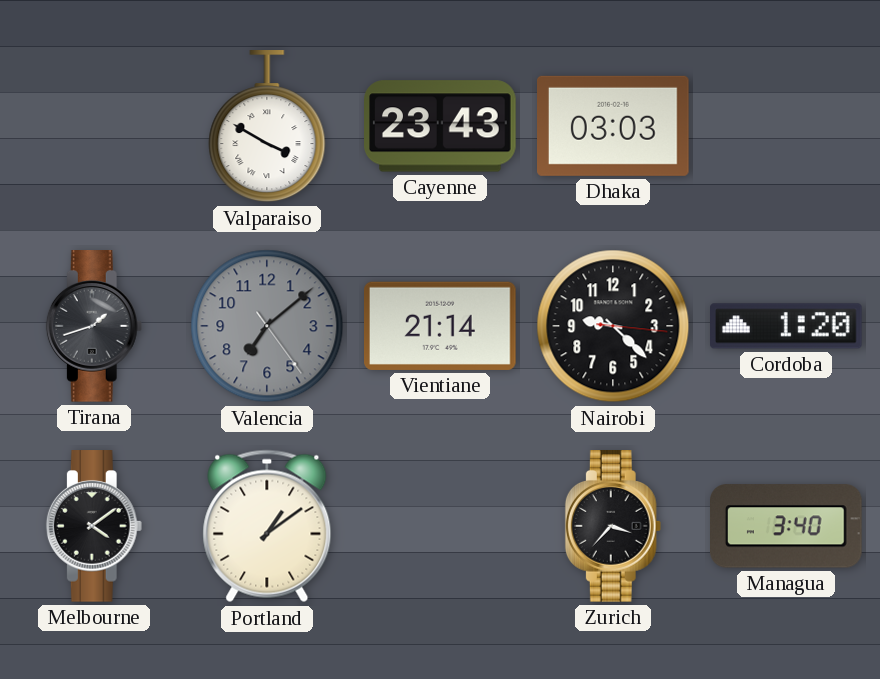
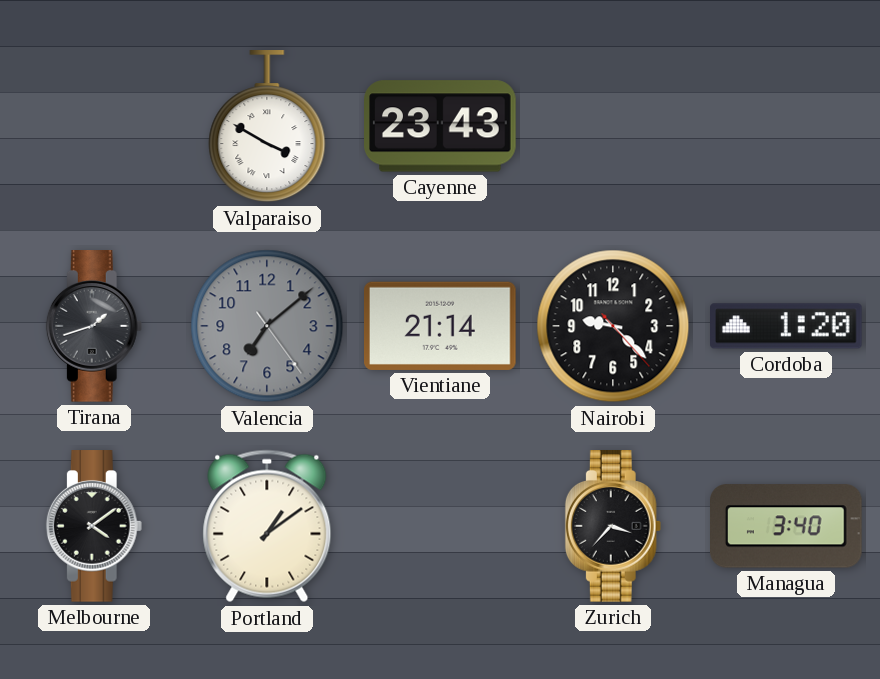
Dhaka: 03:03 -> none
Nairobi: 9:22:16 -> 9:22:23
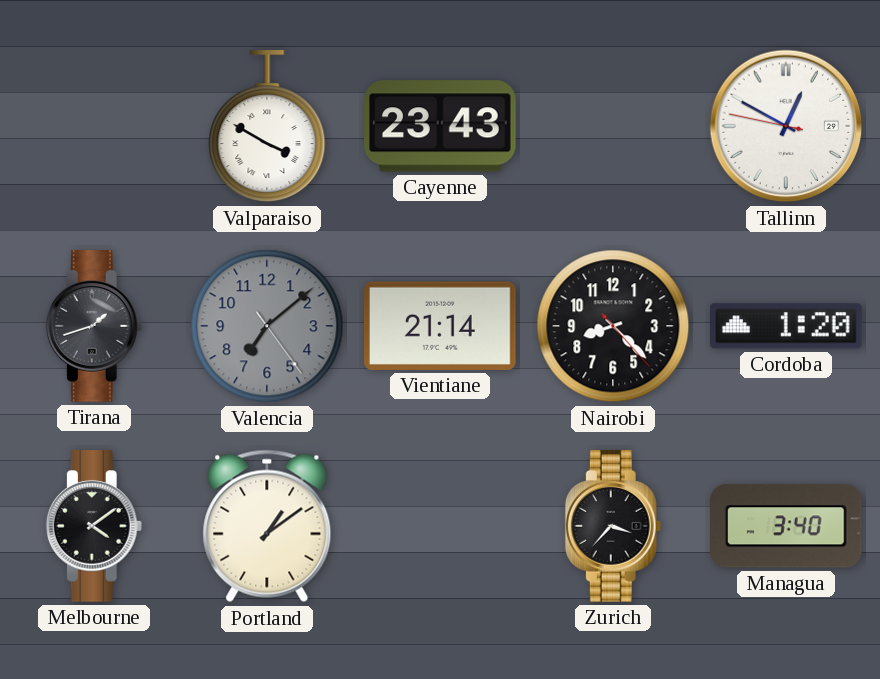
Tallinn: none -> 12:49
Nairobi: 9:22 -> 8:22
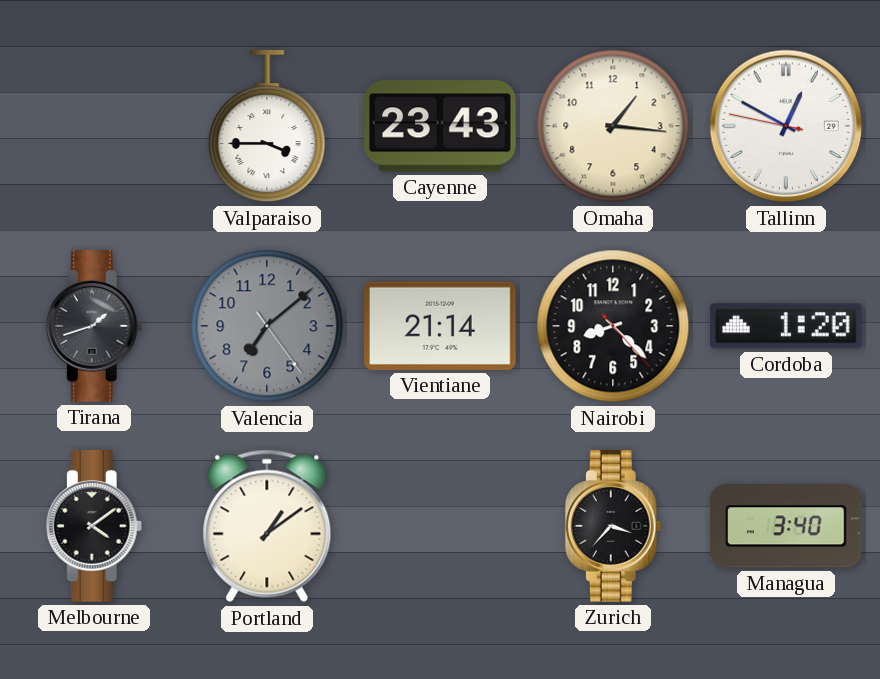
Valparaiso: 3:50 -> 3:45
Omaha: none -> 1:16
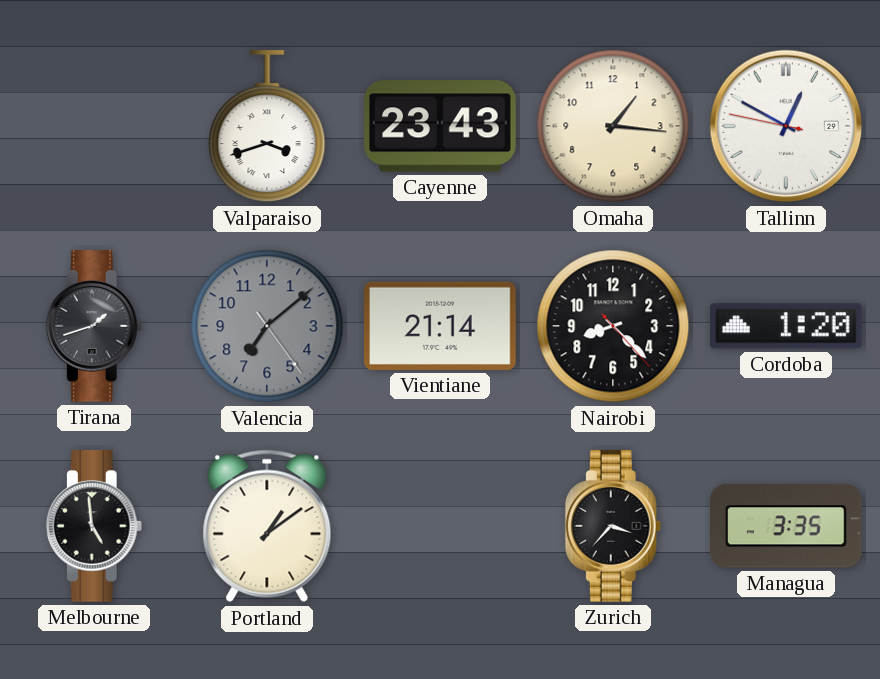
Valparaiso: 3:45 -> 3:42
Melbourne: 4:09 -> 4:59
Managua: 3:40 -> 3:35
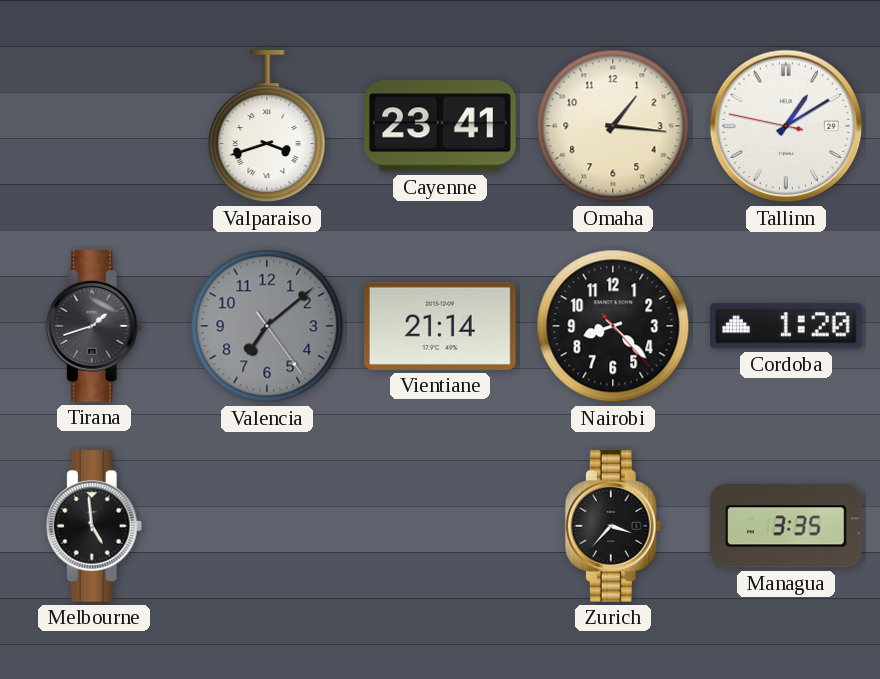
Cayenne: 23:43 -> 23:41
Tallinn: 12:49 -> 1:09
Portland: 1:09 -> none
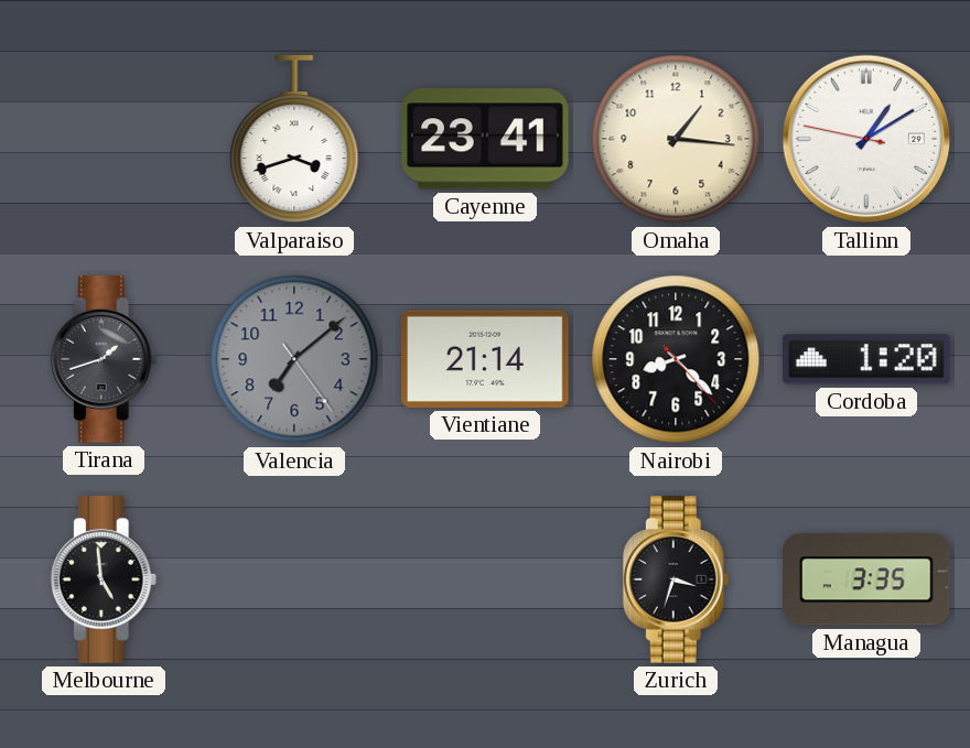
Zurich: 3:37 -> 3:33
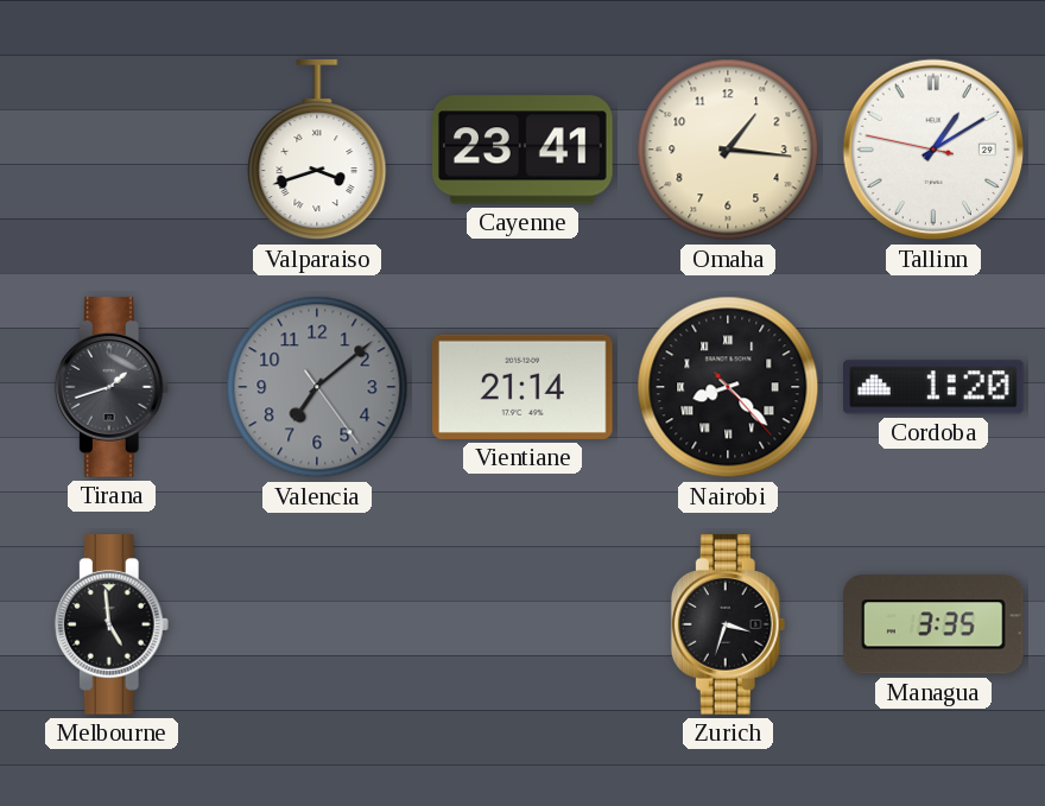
Nairobi numerals: Arabic -> Roman
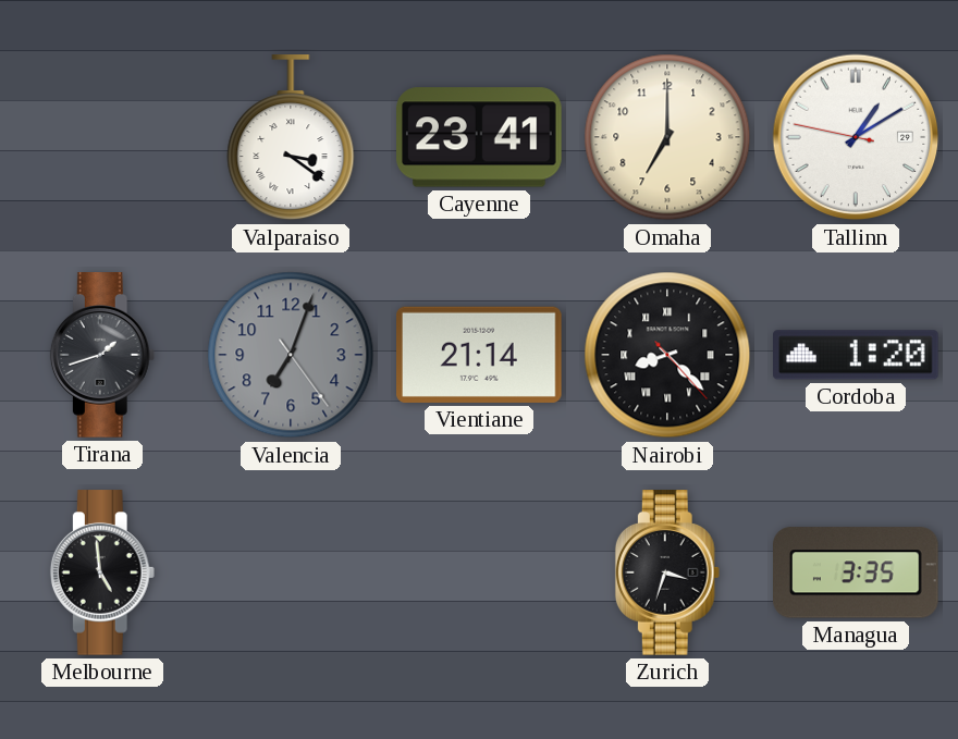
Valparaiso: 3:42 -> 3:21
Omaha: 1:16 -> 7:00
Valencia: 7:08 -> 7:03
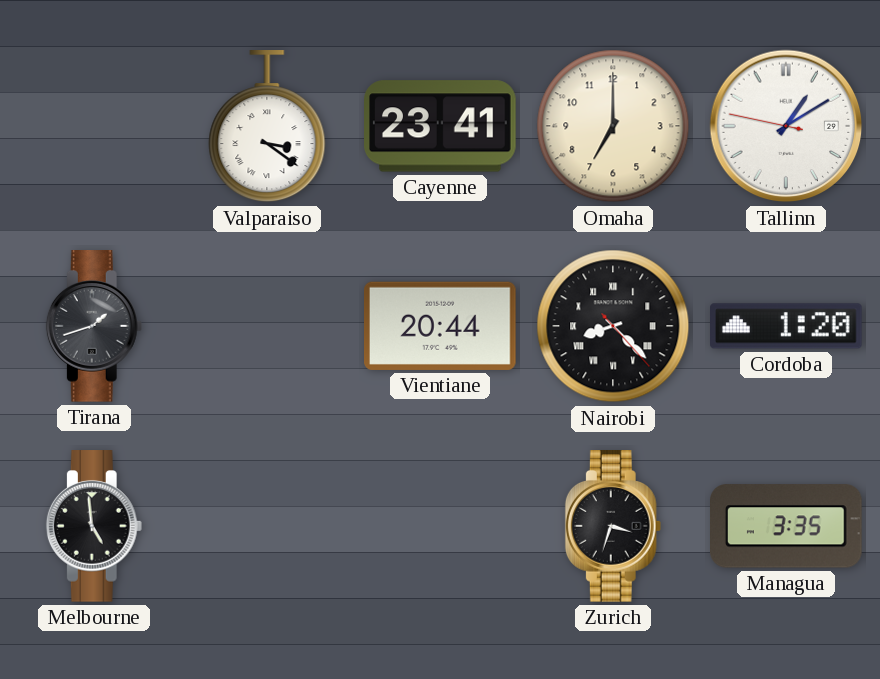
Valencia: 7:03 -> none
Vientiane: 21:14 -> 20:44
